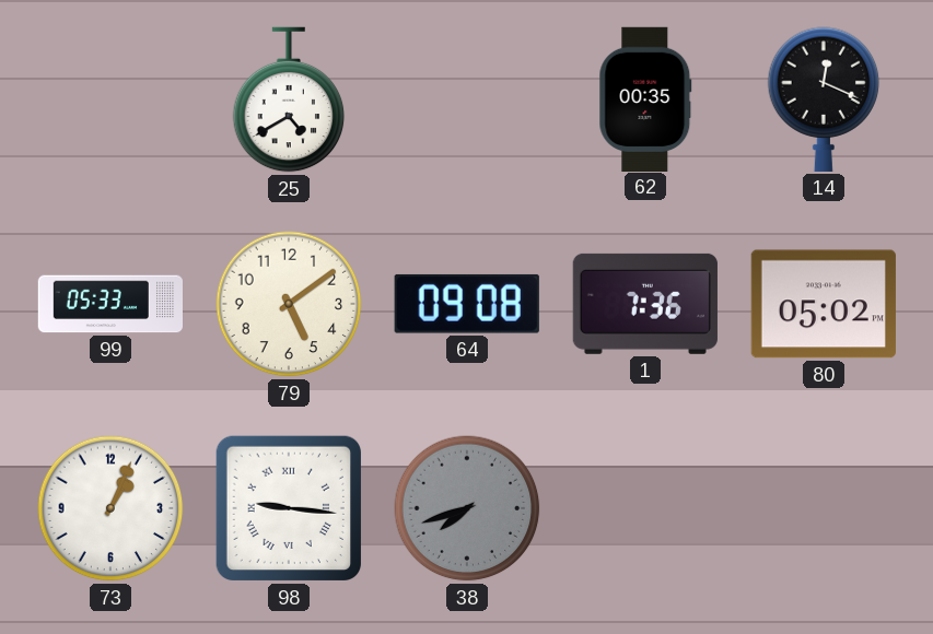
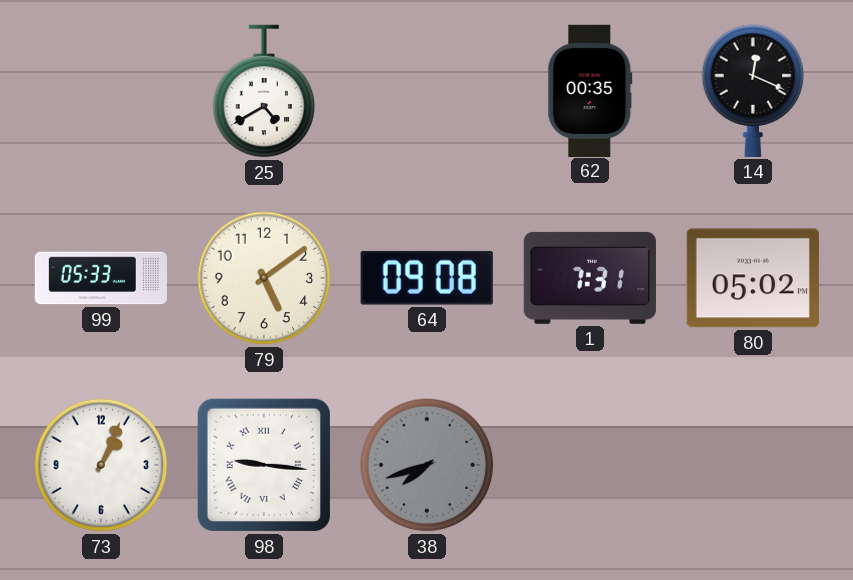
1: 7:36 -> 7:31
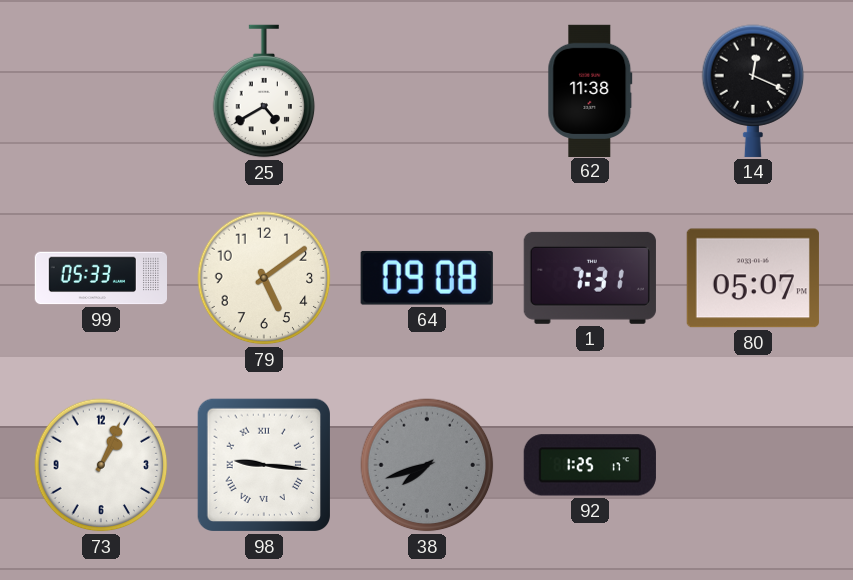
62: 00:35 -> 11:38
80: 05:02 -> 05:07
92: none -> 1:25
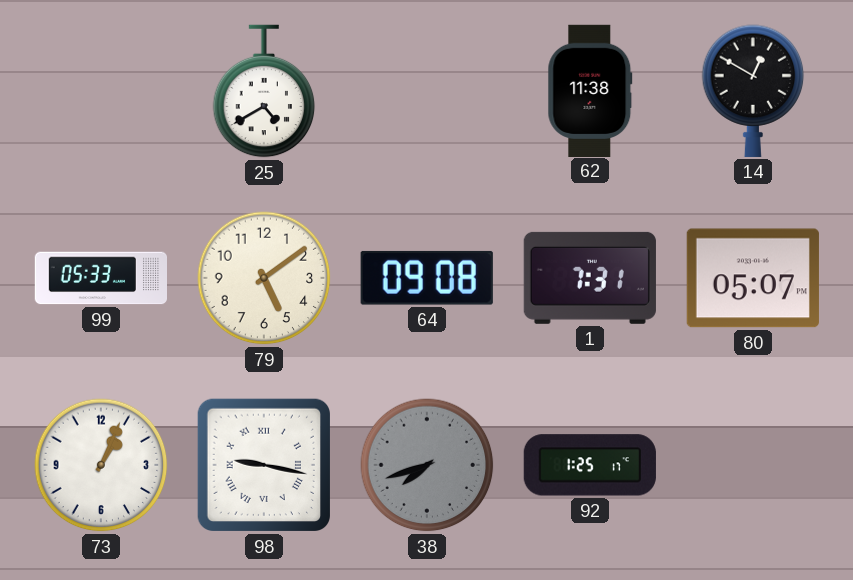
14: 12:19 -> 12:50
98: 9:16 -> 9:17
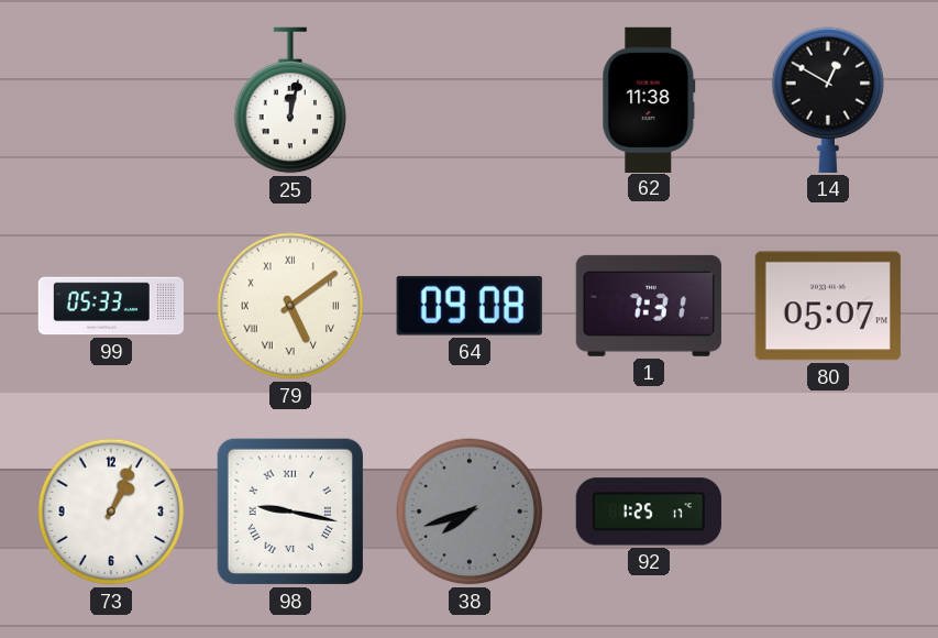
25: 4:40 -> 12:02
79 numerals: Arabic -> Roman
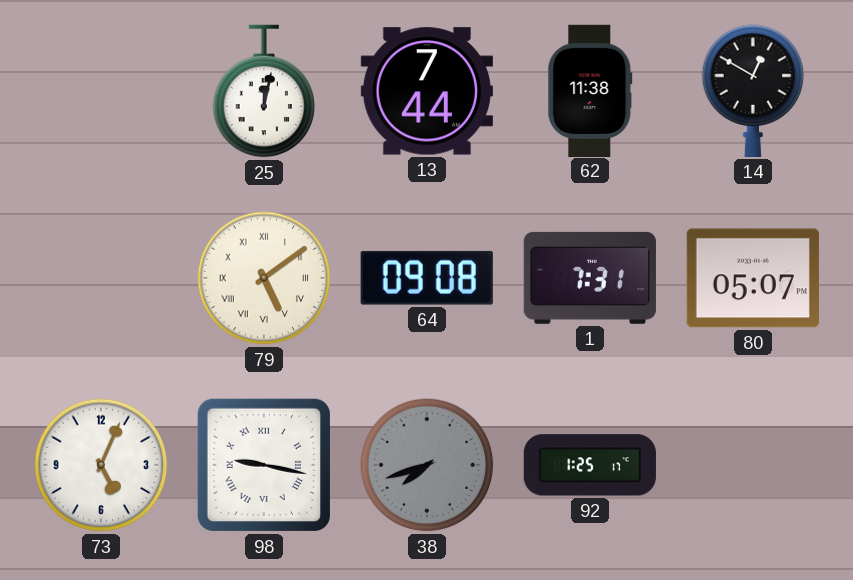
13: none -> 7:44
99: 05:33 -> none
73: 1:04 -> 5:04
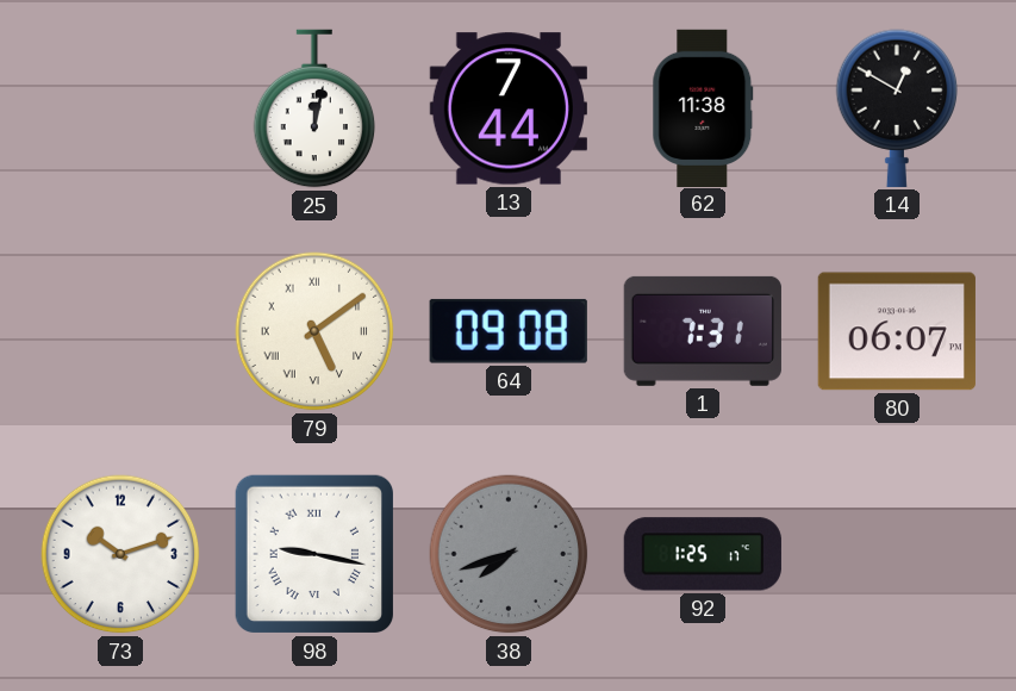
80: 05:07 -> 06:07
73: 5:04 -> 10:12
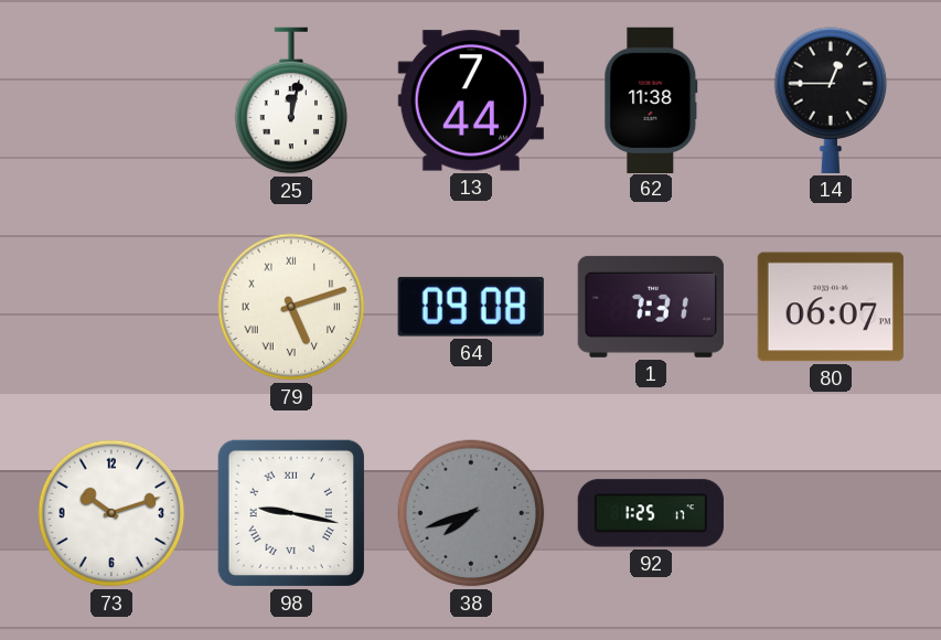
14: 12:50 -> 12:45
79: 5:09 -> 5:12
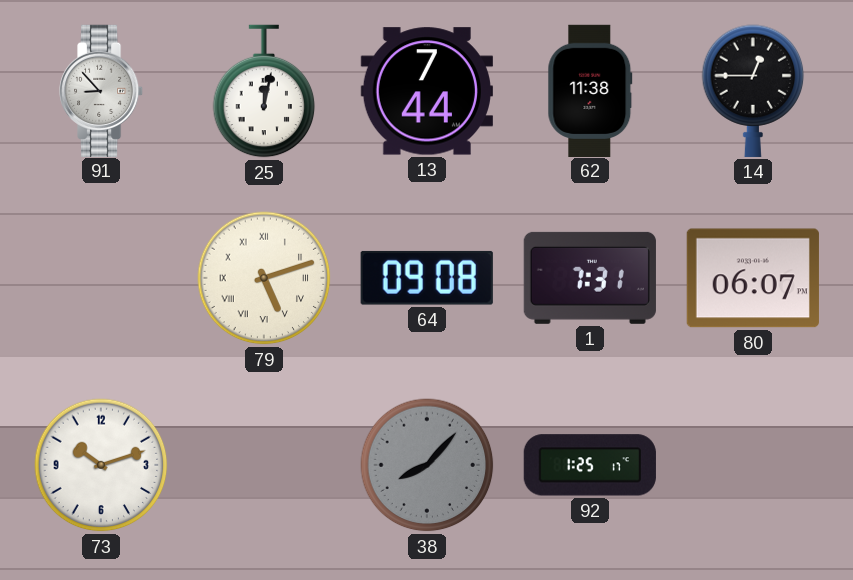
91: none -> 8:53
98: 9:17 -> none
38: 7:42 -> 8:07
